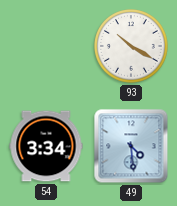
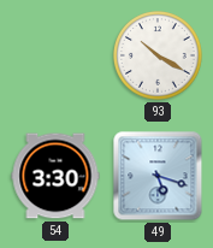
54: 3:34 -> 3:30
49: 4:29 -> 5:18
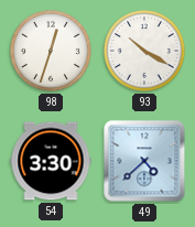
98: none -> 12:33
49: 5:18 -> 4:38
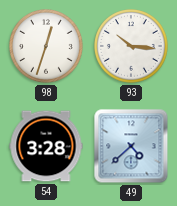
93: 10:20 -> 10:16
54: 3:30 -> 3:28
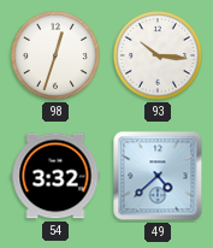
54: 3:28 -> 3:32
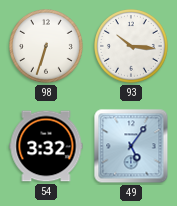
98: 12:33 -> 6:33
49: 4:38 -> 5:06
